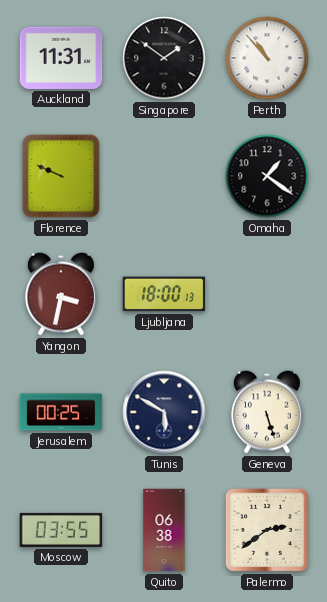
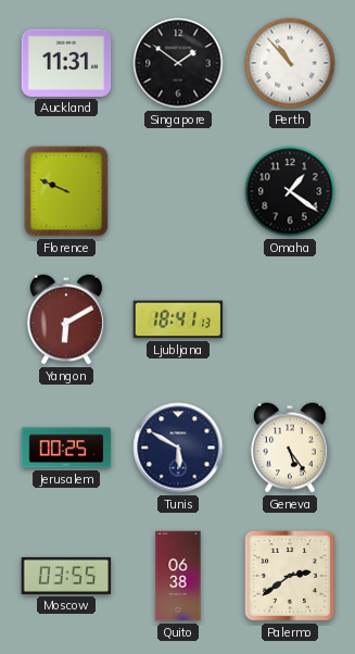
Yangon: 3:32 -> 6:10
Ljubljana: 18:00 -> 18:41
Geneva: 5:27 -> 5:24
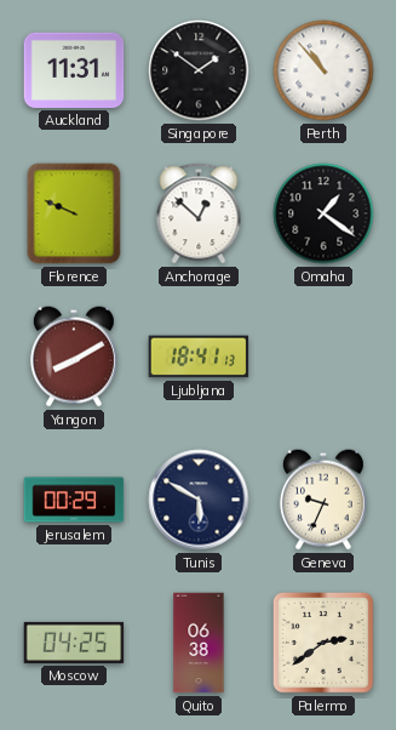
Anchorage: none -> 12:52
Yangon: 6:10 -> 8:10
Jerusalem: 00:25 -> 00:29
Geneva: 5:24 -> 9:34
Moscow: 03:55 -> 04:25
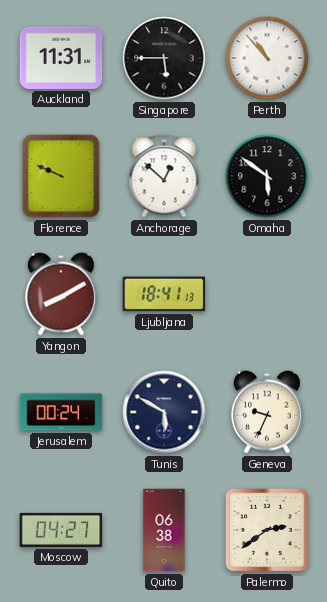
Singapore: 1:51 -> 5:45
Omaha: 1:21 -> 5:51
Jerusalem: 00:29 -> 00:24
Moscow: 04:25 -> 04:27
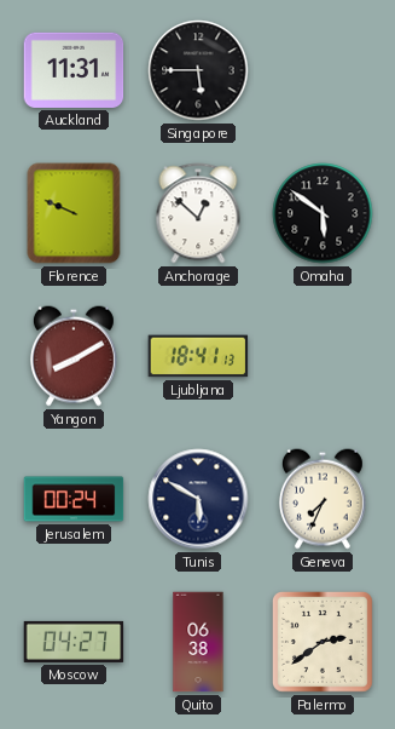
Perth: 10:53 -> none
Geneva: 9:34 -> 7:34
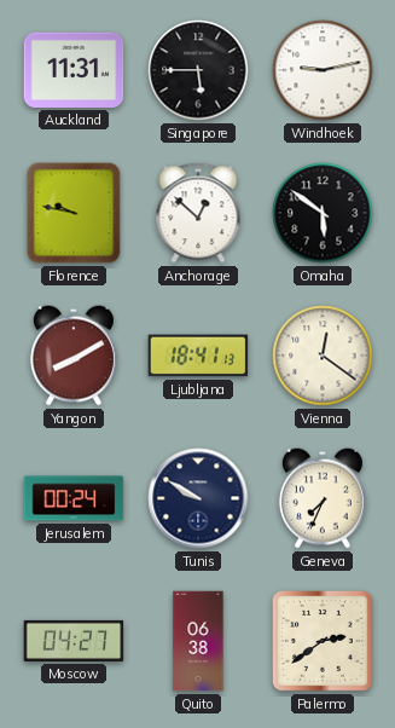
Windhoek: none -> 9:13
Florence: 9:49 -> 9:47
Vienna: none -> 12:21
Tunis: 5:50 -> 9:50
